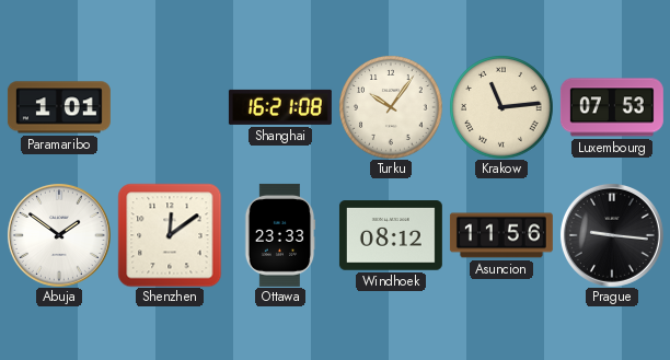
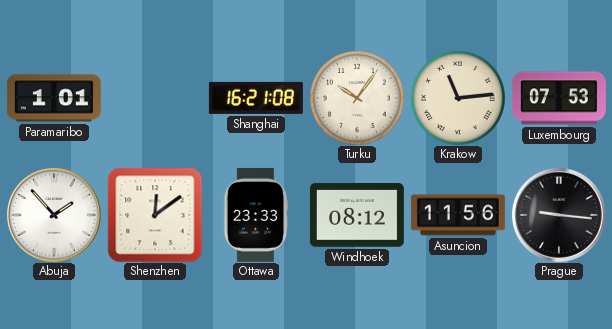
Abuja: 1:51 -> 1:53
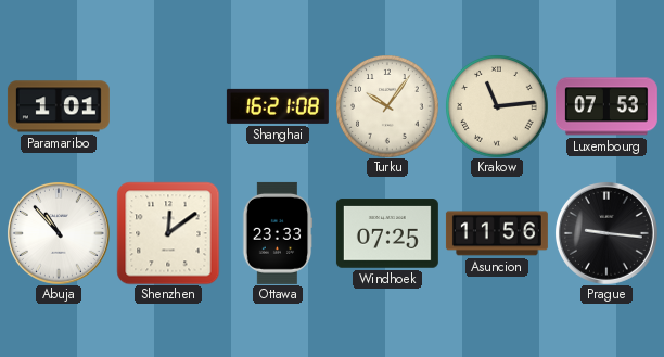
Abuja: 1:53 -> 10:53
Windhoek: 08:12 -> 07:25
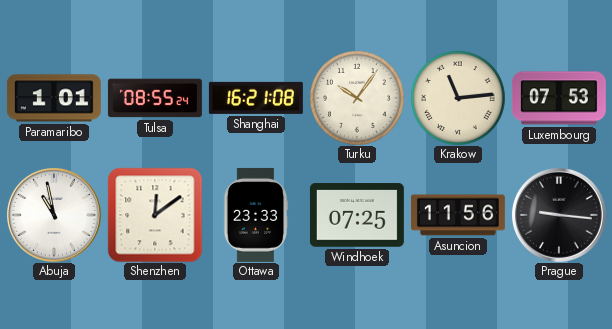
Tulsa: none -> 08:55
Abuja: 10:53 -> 10:58
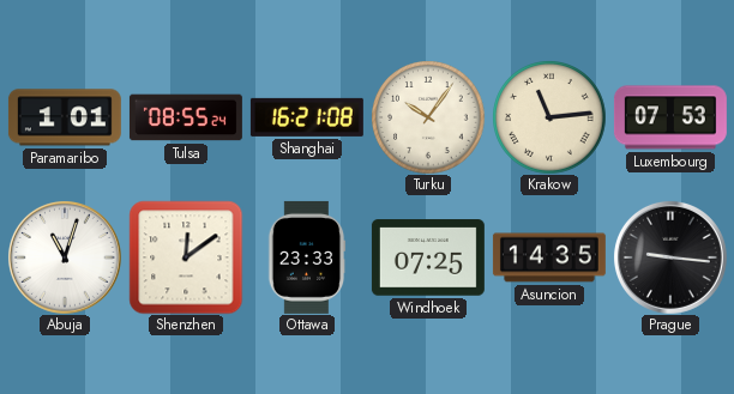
Abuja: 10:58 -> 11:03
Asuncion: 11:56 -> 14:35
